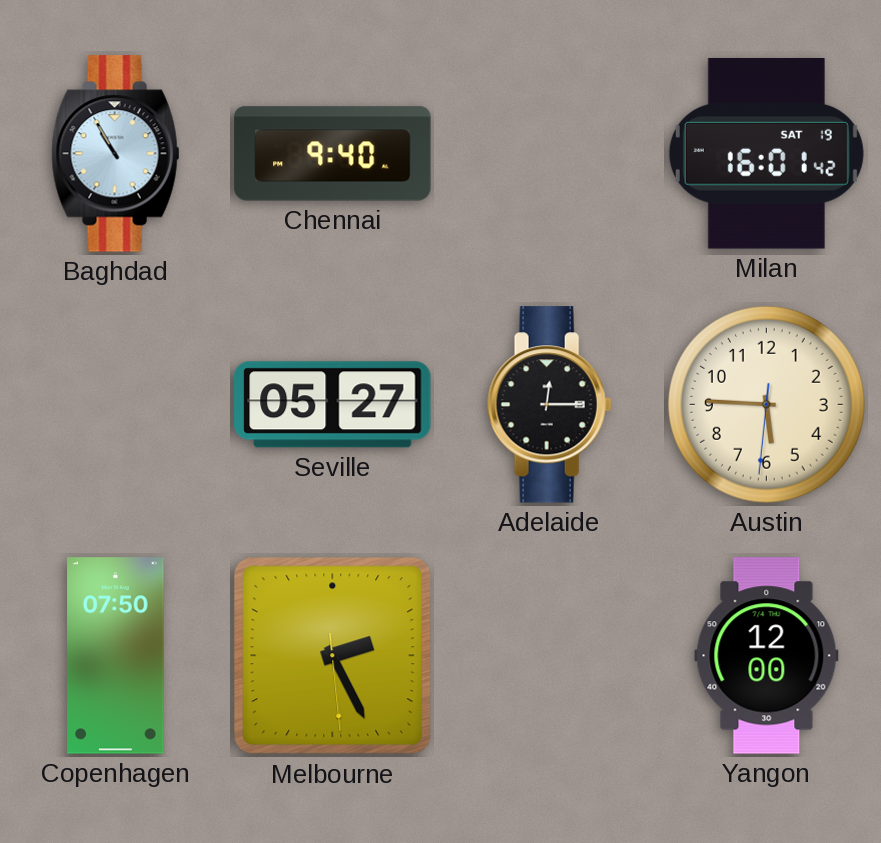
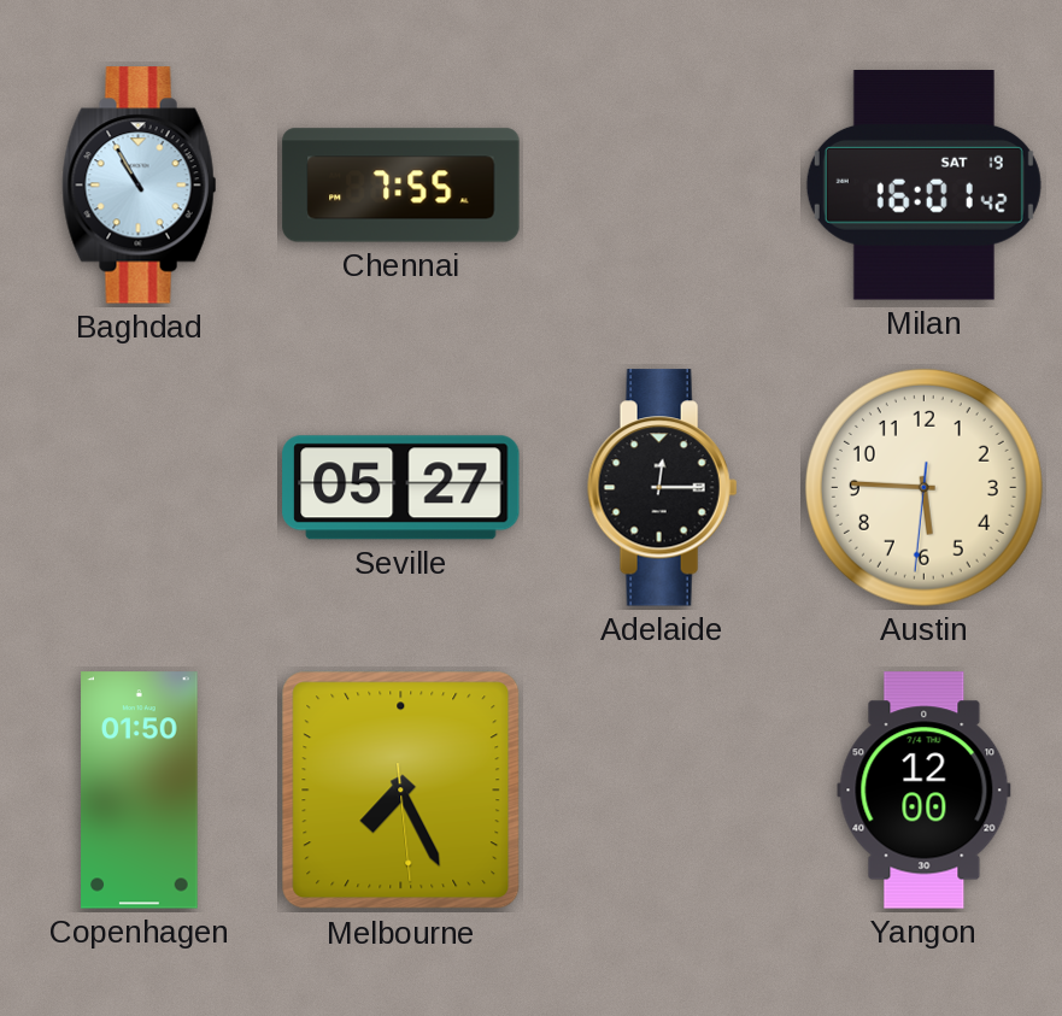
Chennai: 9:40 -> 7:55
Copenhagen: 07:50 -> 01:50
Melbourne: 2:25 -> 7:25
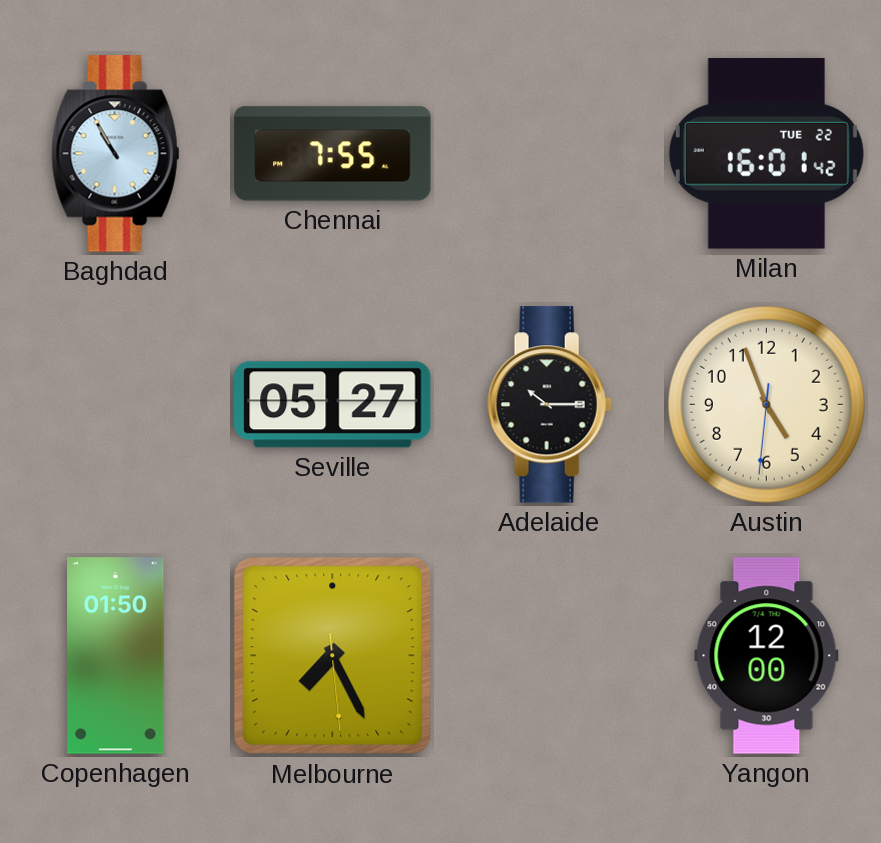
Milan date: SAT 19 -> TUE 22
Adelaide: 12:15 -> 10:15
Austin: 5:45 -> 4:56
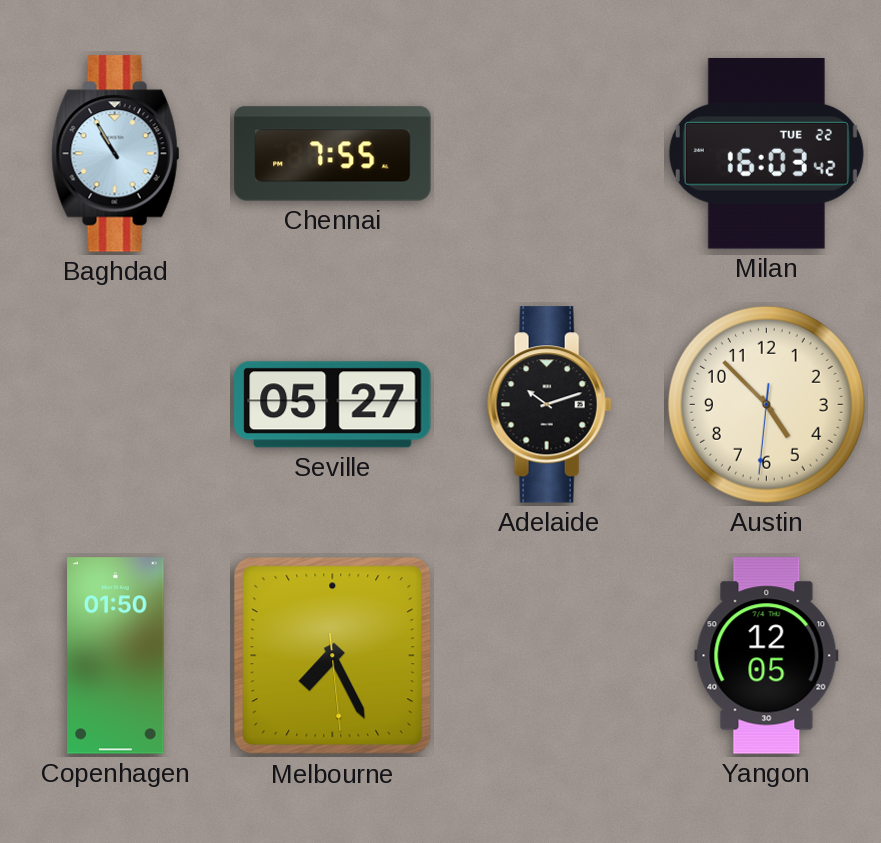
Milan: 16:01 -> 16:03
Adelaide: 10:15 -> 10:12
Austin: 4:56 -> 4:52
Yangon: 12:00 -> 12:05
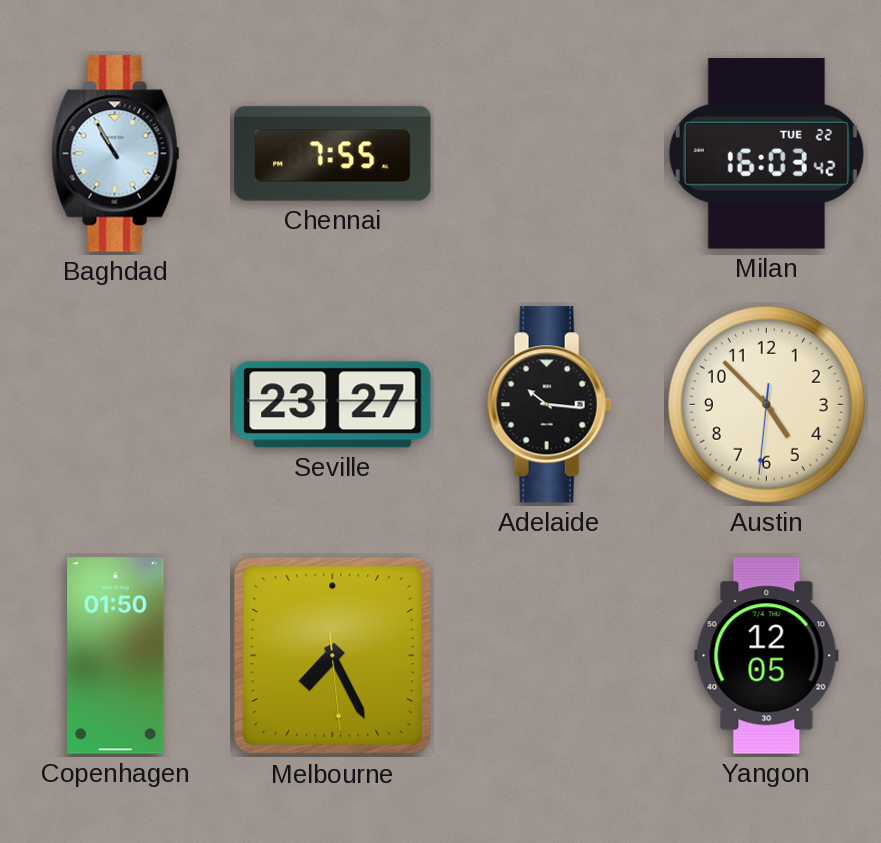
Seville: 05:27 -> 23:27
Adelaide: 10:12 -> 10:16
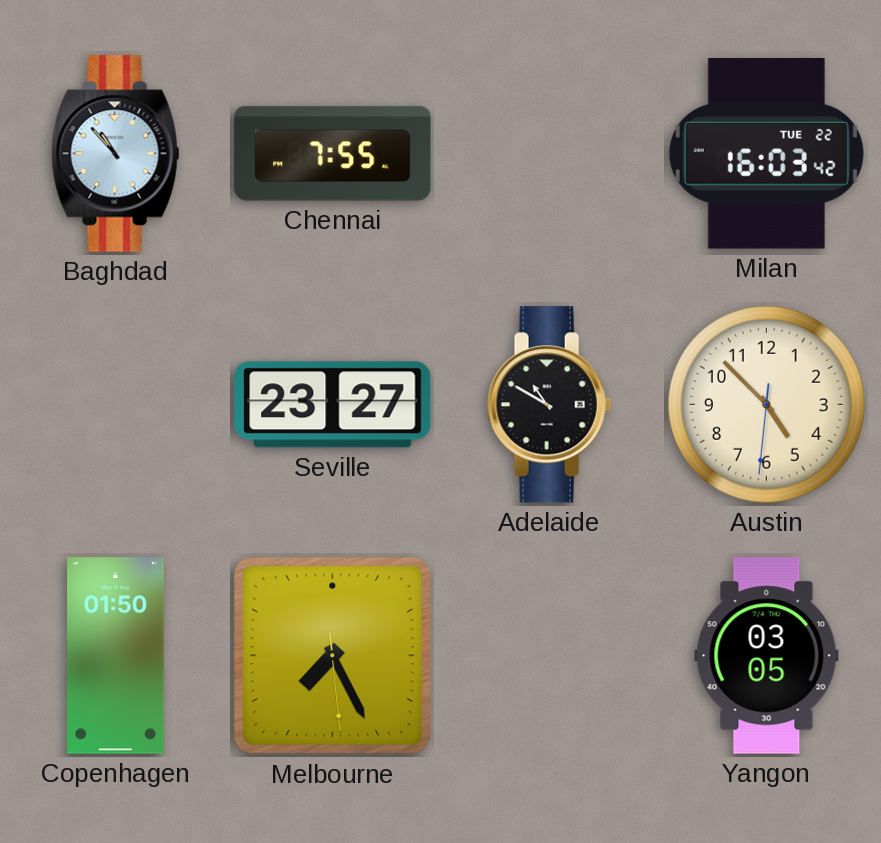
Baghdad: 10:55 -> 10:53
Adelaide: 10:16 -> 10:50
Yangon: 12:05 -> 03:05
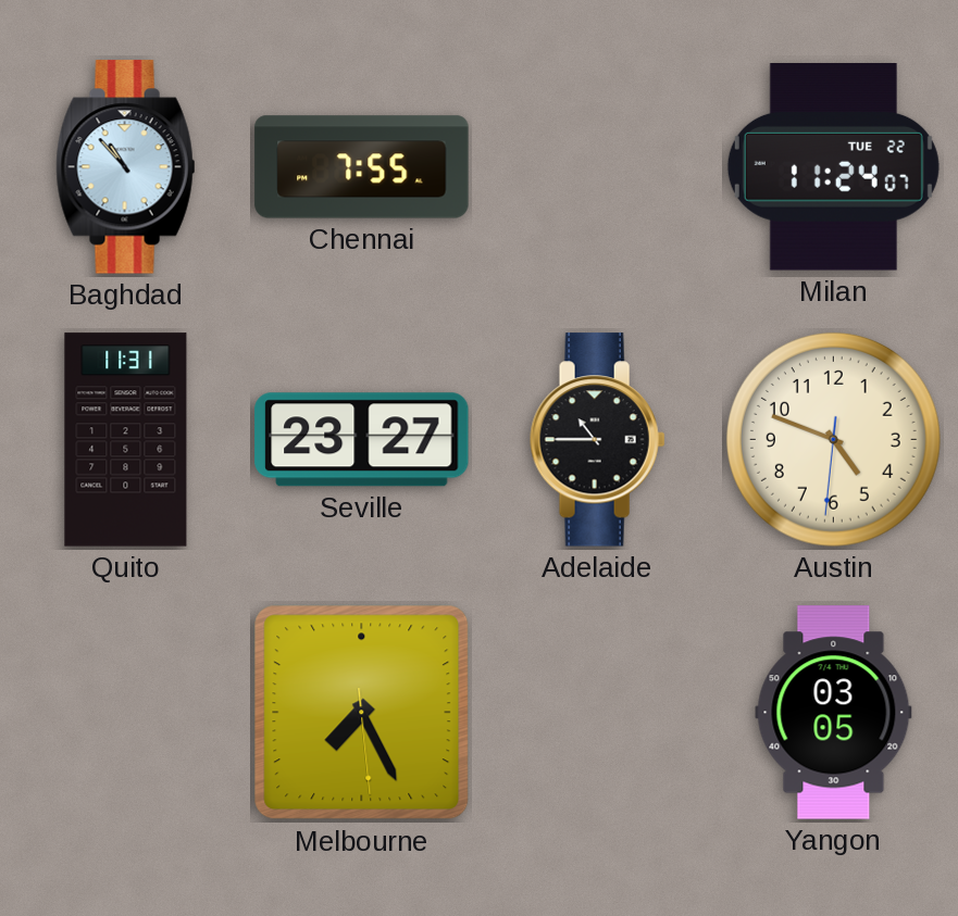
Milan: 16:03 -> 11:24
Quito: none -> 11:31
Adelaide: 10:50 -> 10:45
Austin: 4:52 -> 4:48
Copenhagen: 01:50 -> none
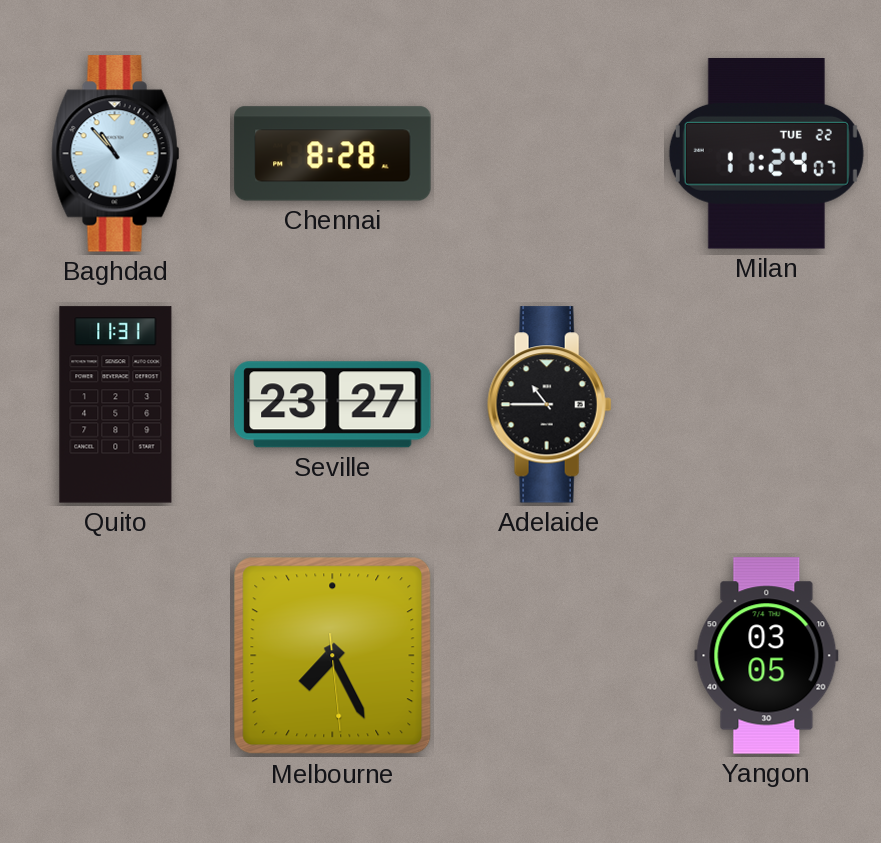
Chennai: 7:55 -> 8:28
Austin: 4:48 -> none
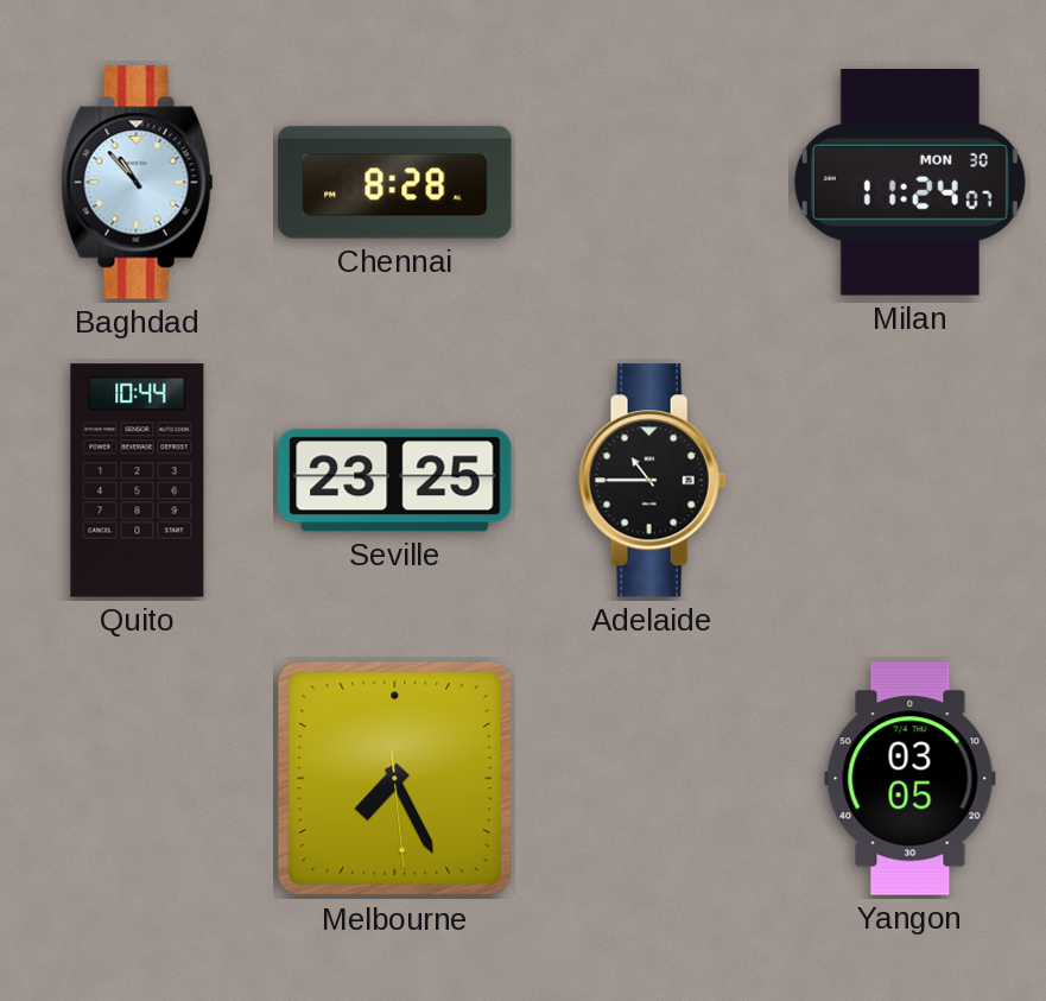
Milan date: TUE 22 -> MON 30
Quito: 11:31 -> 10:44
Seville: 23:27 -> 23:25
